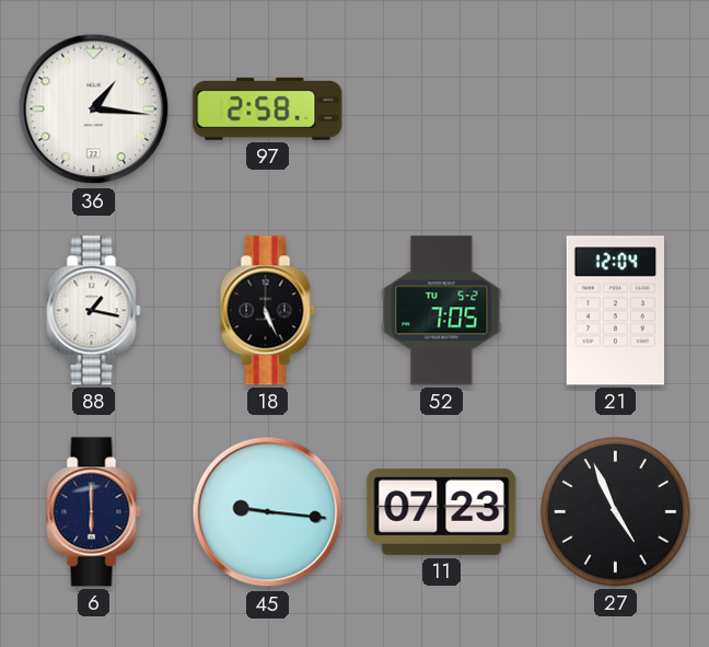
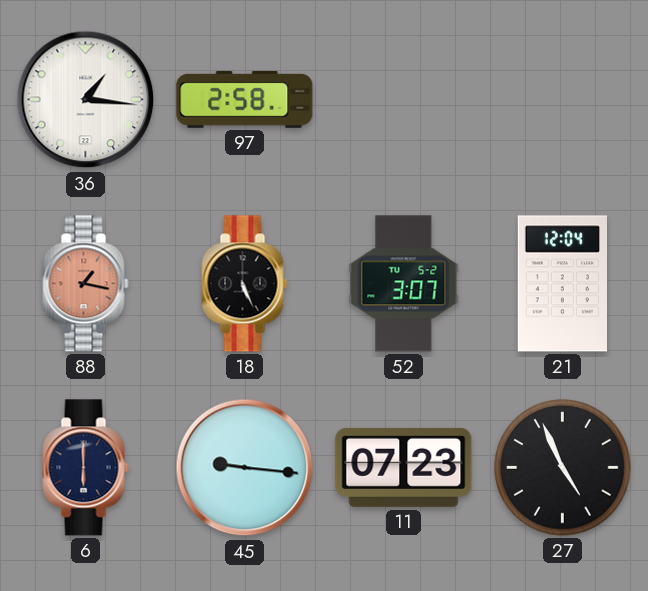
88 dial: white -> salmon
52: 7:05 -> 3:07
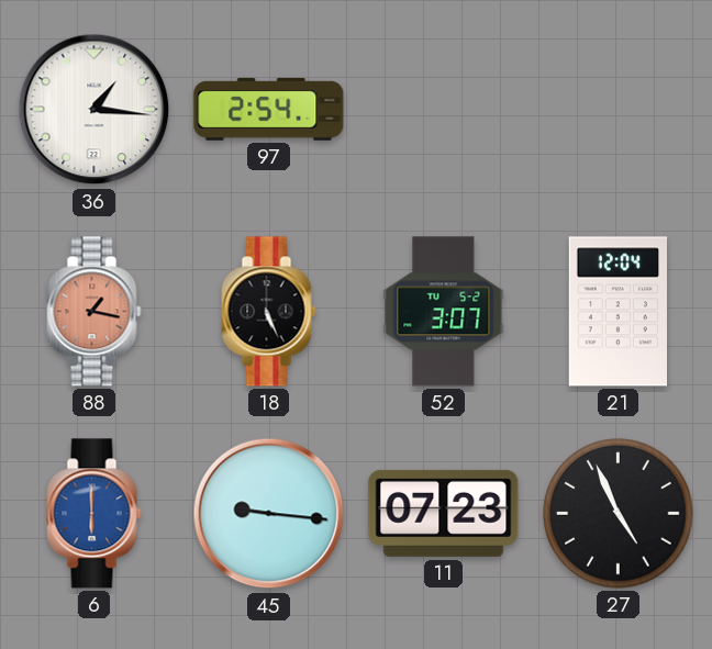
97: 2:58 -> 2:54
6 dial: navy -> blue
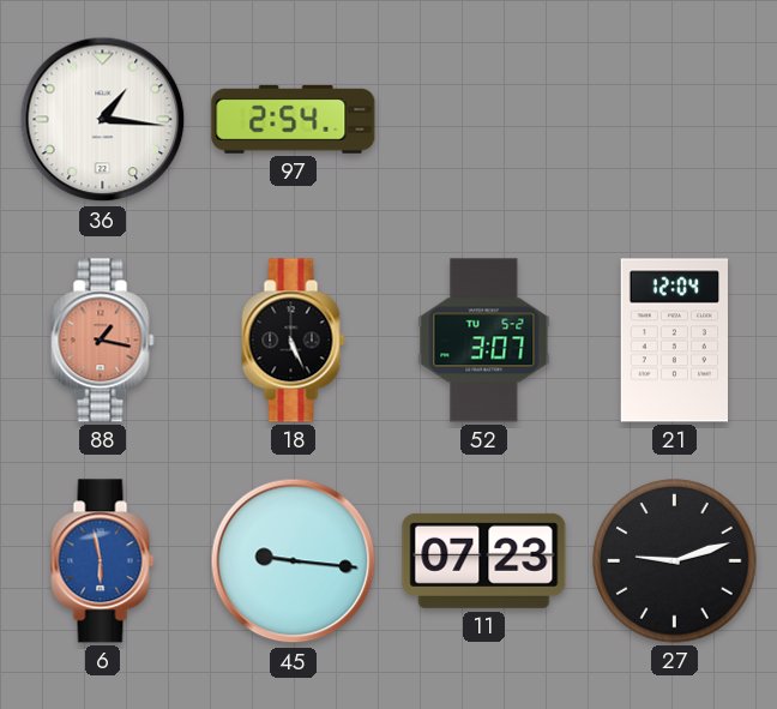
6: 6:00 -> 5:58
27: 4:56 -> 9:12
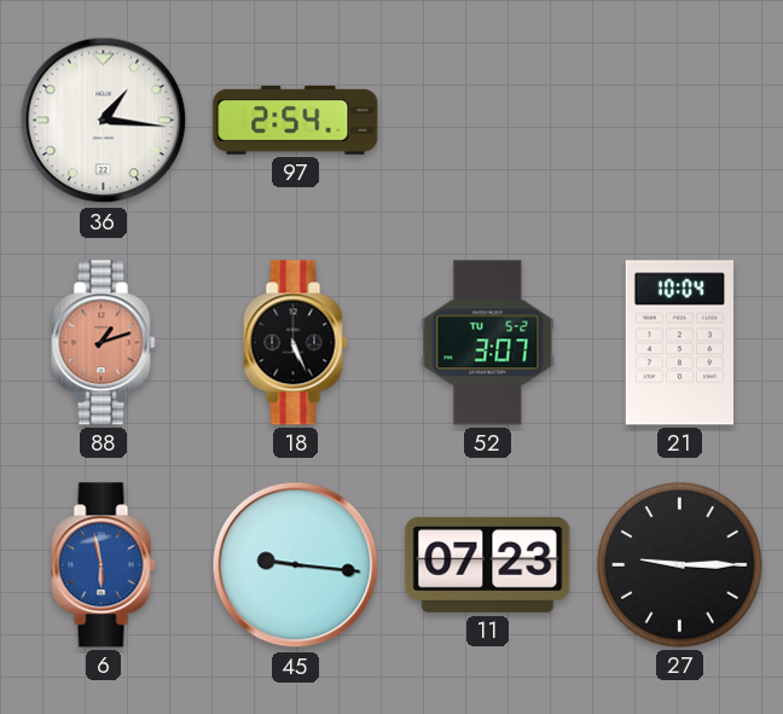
88: 1:17 -> 1:12
21: 12:04 -> 10:04
27: 9:12 -> 9:15
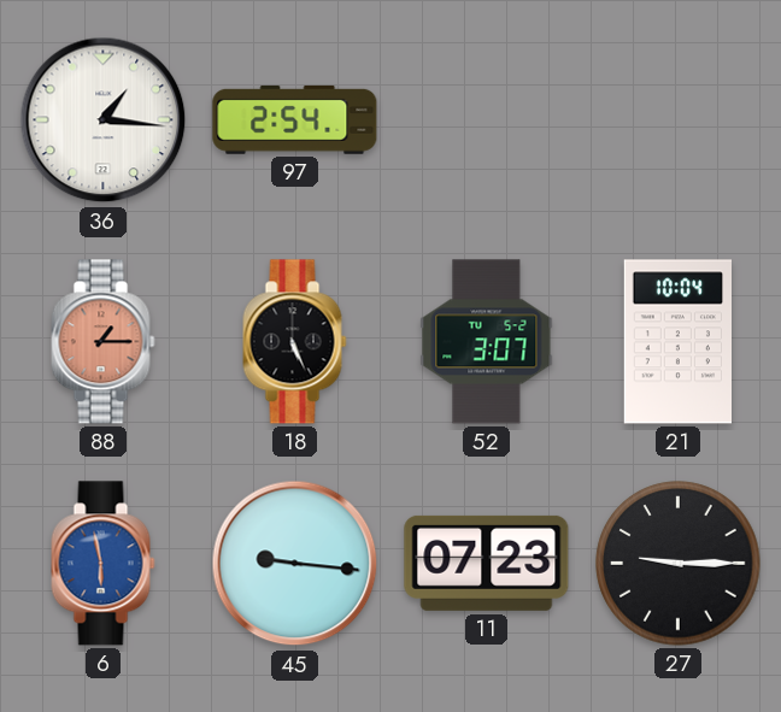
88: 1:12 -> 1:15
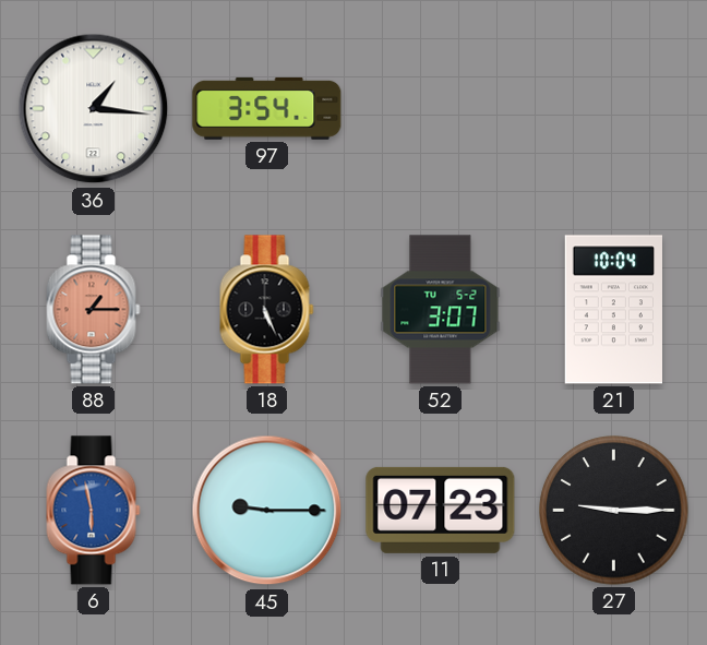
97: 2:54 -> 3:54
45: 9:16 -> 9:15
